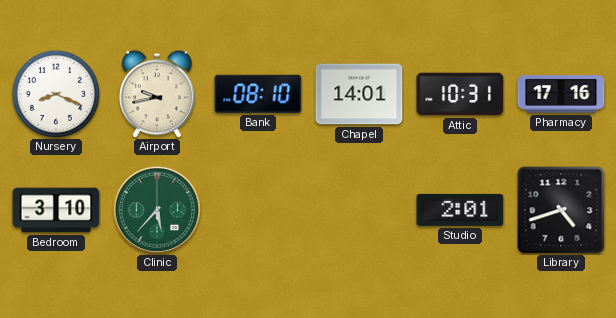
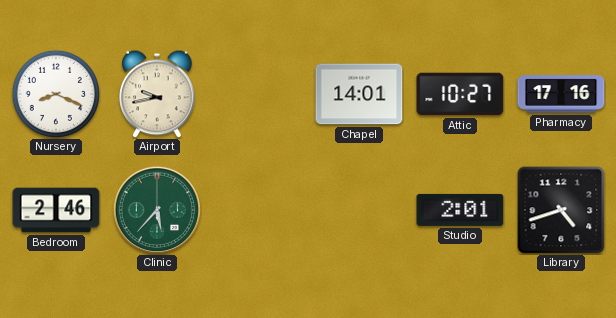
Bank: 08:10 -> none
Attic: 10:31 -> 10:27
Bedroom: 3:10 -> 2:46
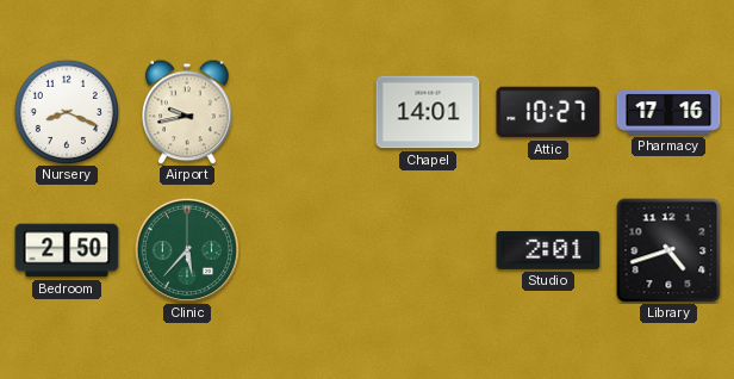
Bedroom: 2:46 -> 2:50
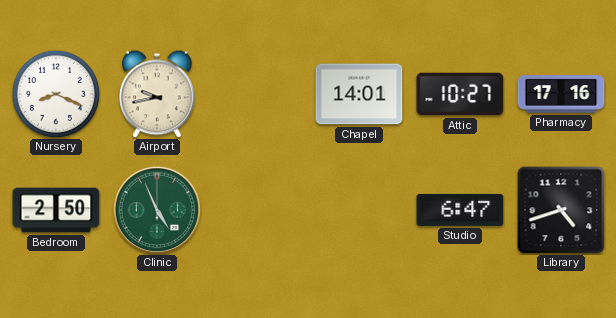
Clinic: 5:37 -> 4:56
Studio: 2:01 -> 6:47
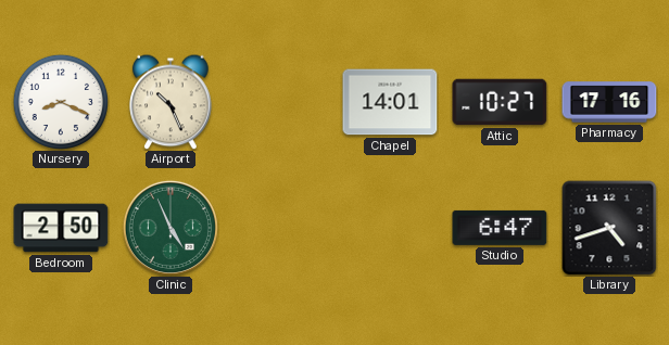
Airport: 9:43 -> 10:26
